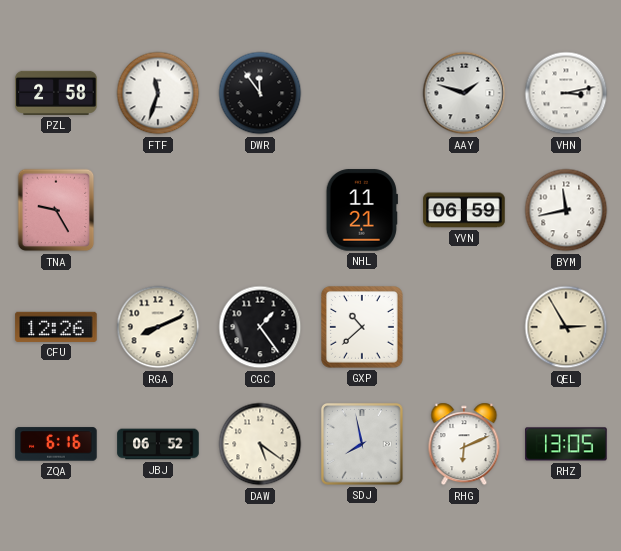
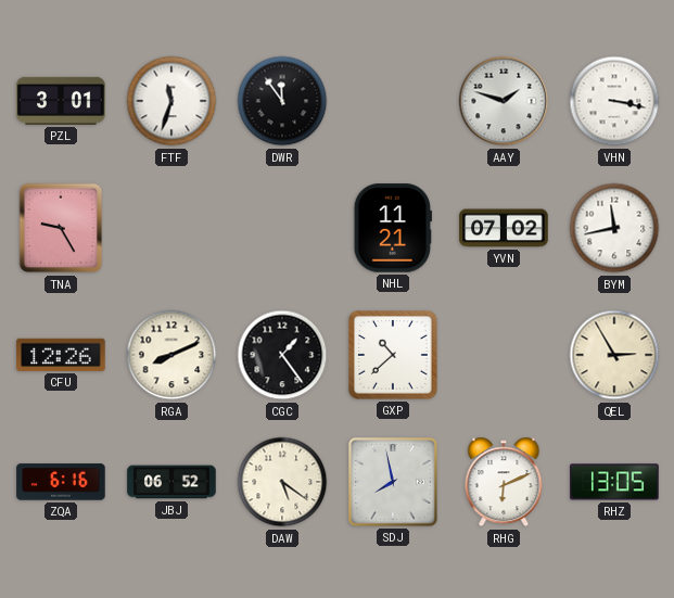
PZL: 2:58 -> 3:01
VHN: 3:13 -> 3:17
YVN: 06:59 -> 07:02
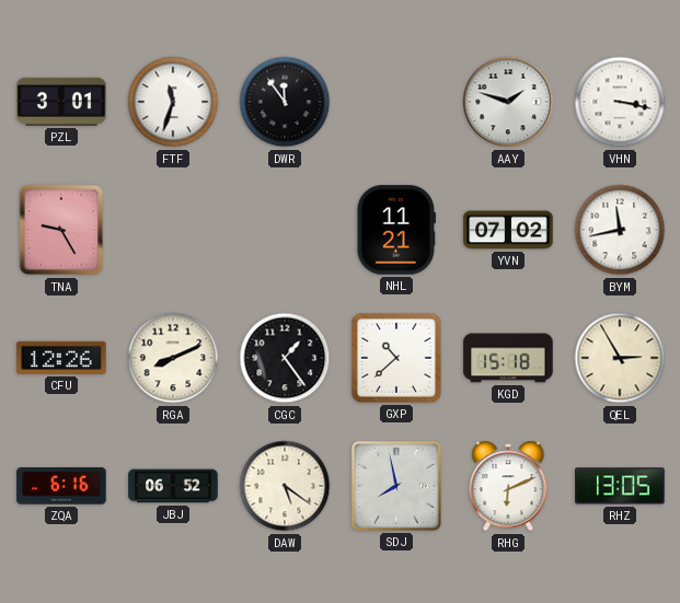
KGD: none -> 15:18
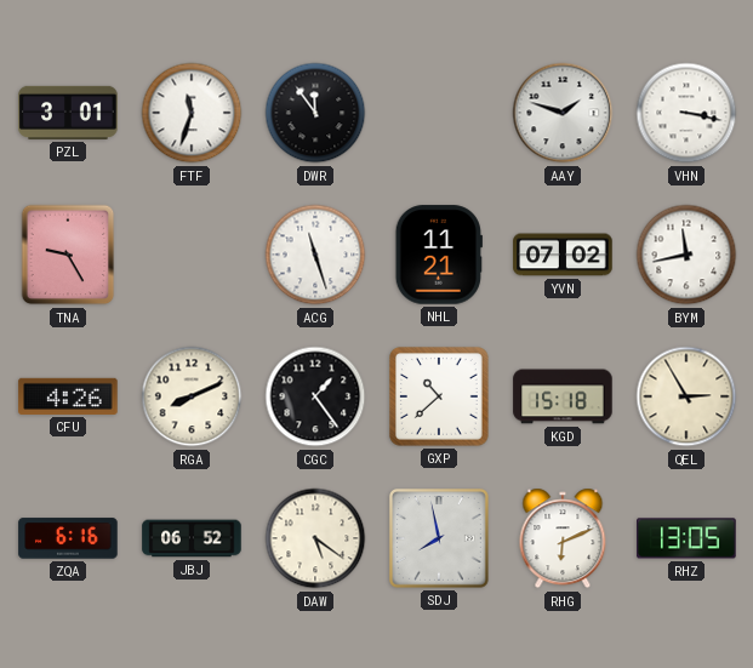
ACG: none -> 11:27
CFU: 12:26 -> 4:26
